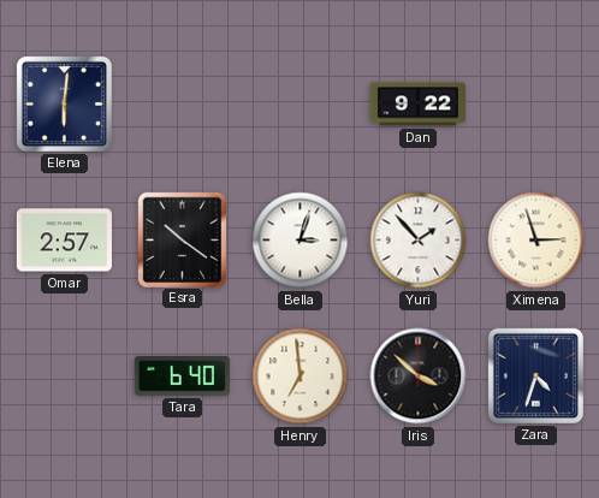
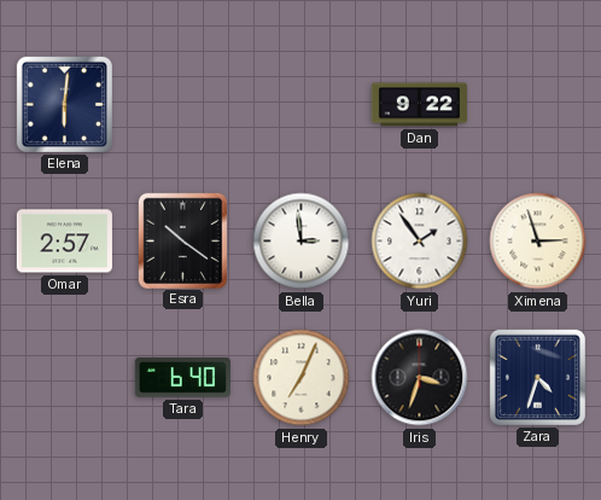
Bella: 3:03 -> 2:59
Yuri: 1:53 -> 1:54
Henry: 6:59 -> 7:04
Iris: 3:52 -> 3:33
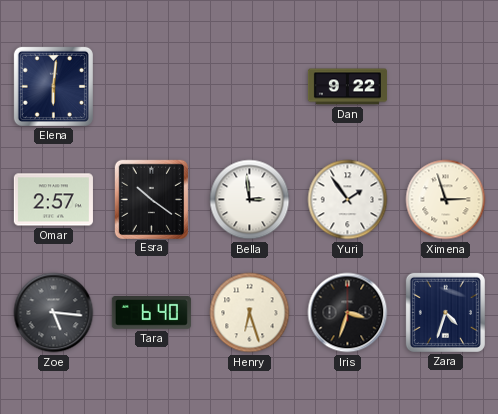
Zoe: none -> 5:16
Henry: 7:04 -> 6:27
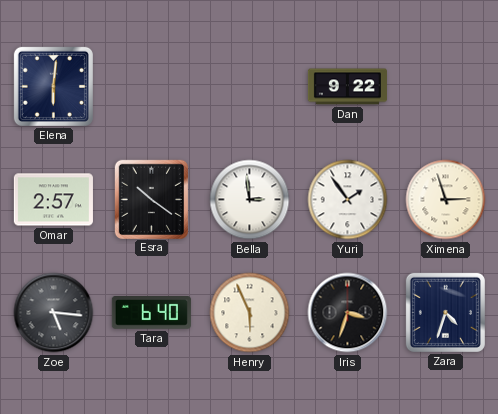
Henry: 6:27 -> 5:56
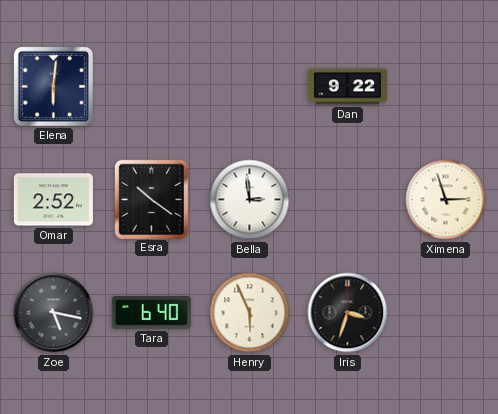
Omar: 2:57 -> 2:52
Yuri: 1:54 -> none
Zoe: 5:16 -> 5:17
Zara: 4:33 -> none
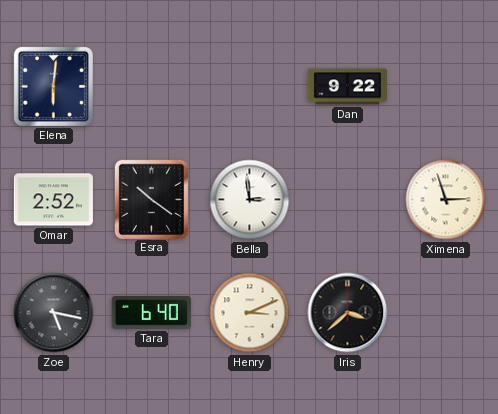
Henry: 5:56 -> 3:11
Iris: 3:33 -> 3:38
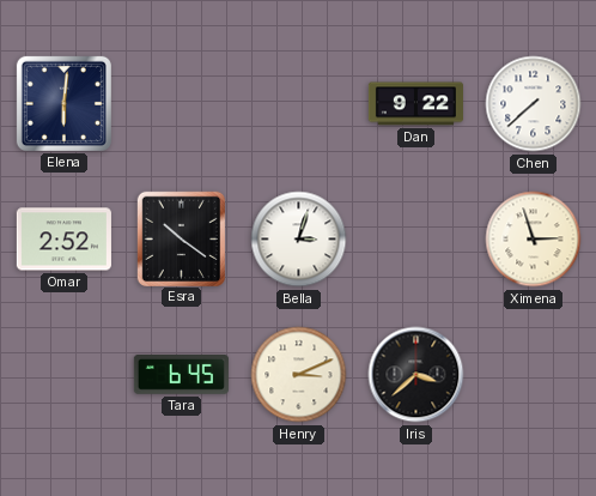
Chen: none -> 7:38
Bella: 2:59 -> 3:03
Zoe: 5:17 -> none
Tara: 6:40 -> 6:45
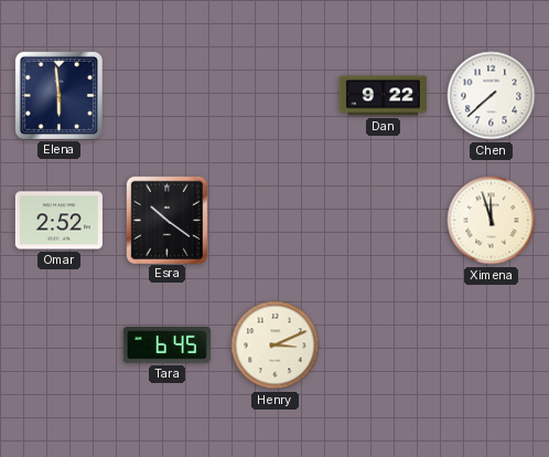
Elena: 6:01 -> 5:59
Bella: 3:03 -> none
Ximena: 2:57 -> 11:57
Iris: 3:38 -> none
